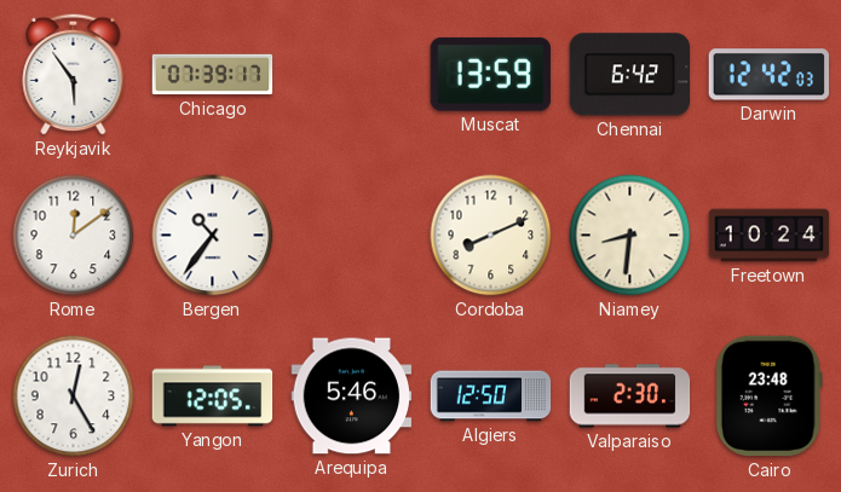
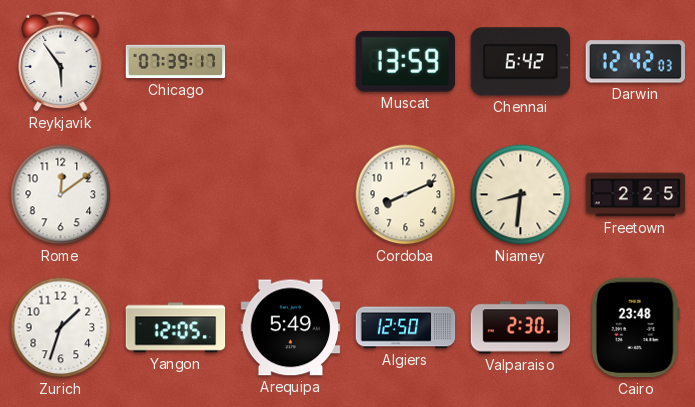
Bergen: 10:36 -> none
Freetown: 10:24 -> 2:25
Zurich: 12:25 -> 1:33
Arequipa: 5:46 -> 5:49
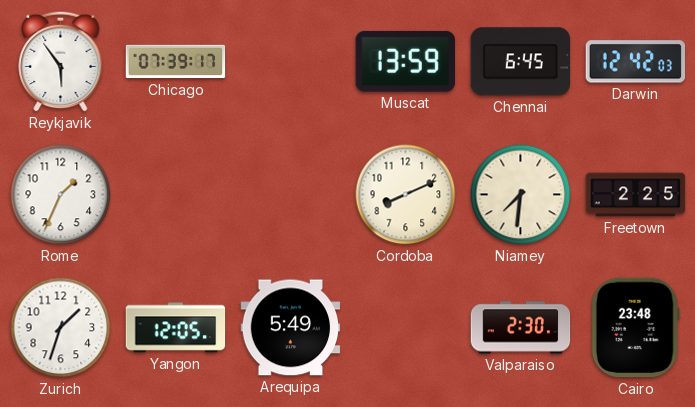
Chennai: 6:42 -> 6:45
Rome: 12:09 -> 1:34
Niamey: 8:31 -> 7:31
Algiers: 12:50 -> none
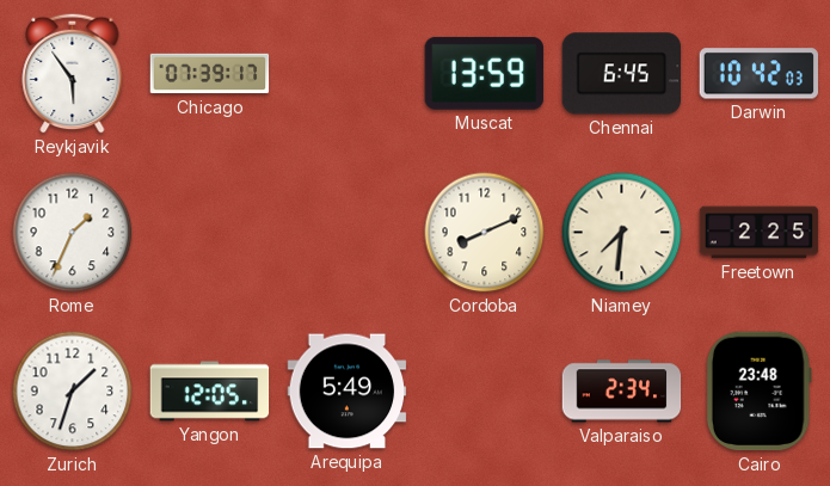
Darwin: 12:42 -> 10:42
Valparaiso: 2:30 -> 2:34
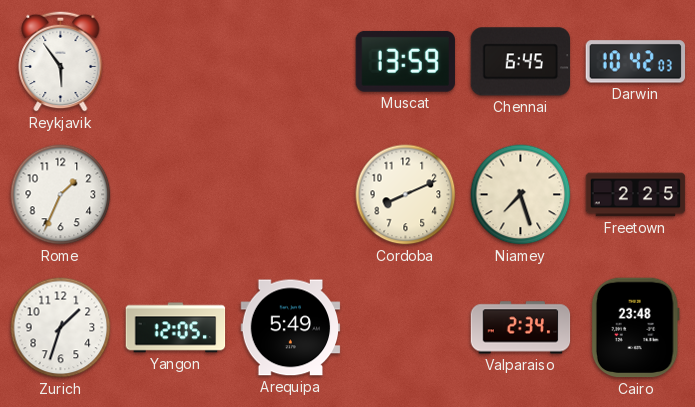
Chicago: 07:39 -> none
Niamey: 7:31 -> 7:27
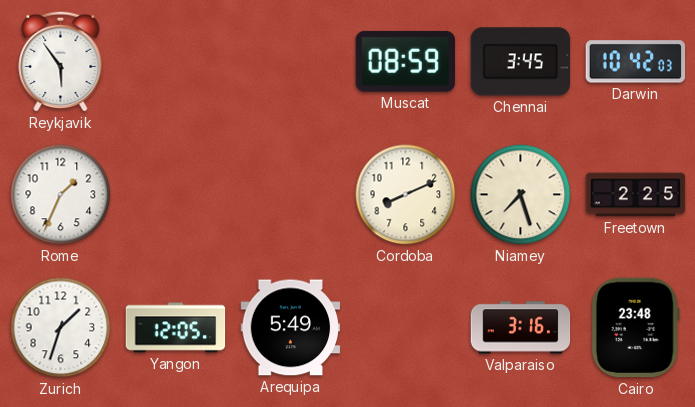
Muscat: 13:59 -> 08:59
Chennai: 6:45 -> 3:45
Valparaiso: 2:34 -> 3:16
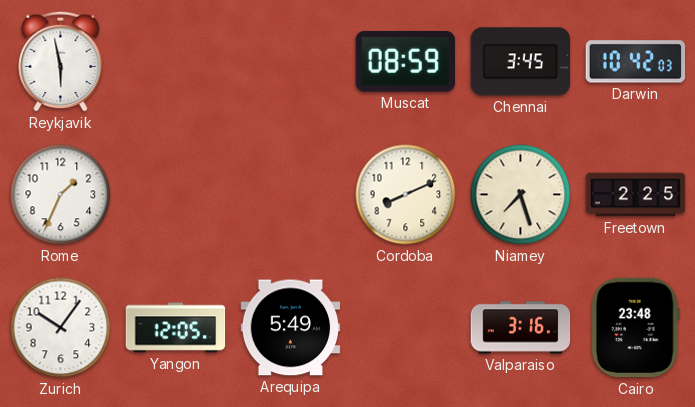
Reykjavik: 5:54 -> 5:58
Zurich: 1:33 -> 10:06
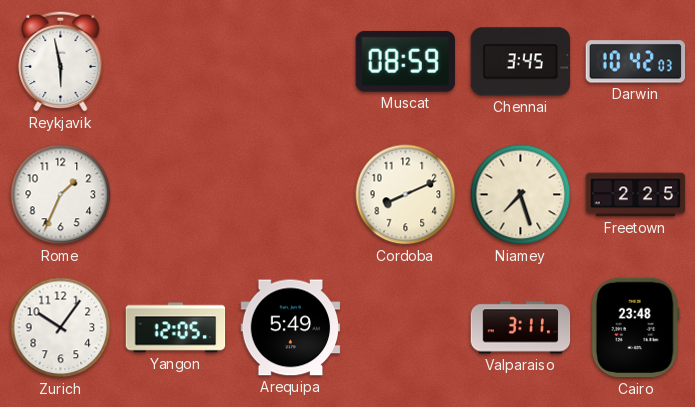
Valparaiso: 3:16 -> 3:11
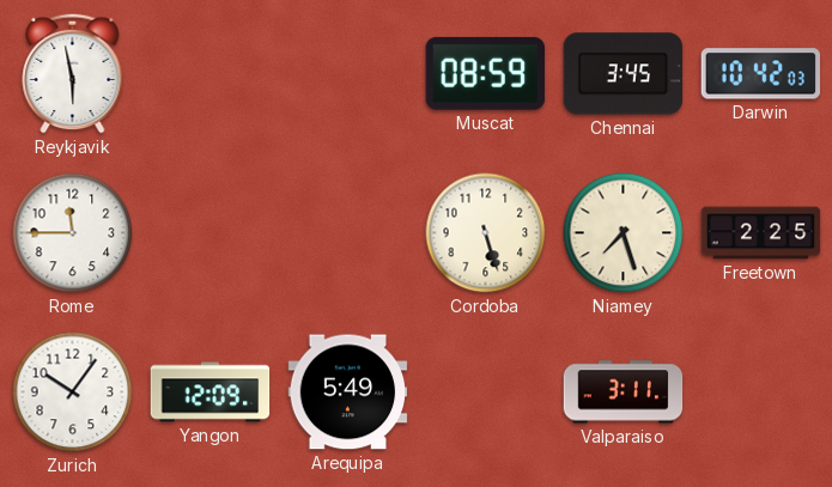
Rome: 1:34 -> 11:45
Cordoba: 8:11 -> 5:27
Yangon: 12:05 -> 12:09
Cairo: 23:48 -> none
